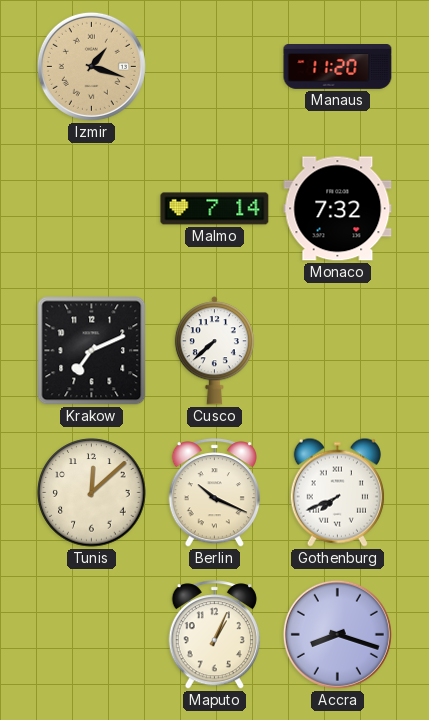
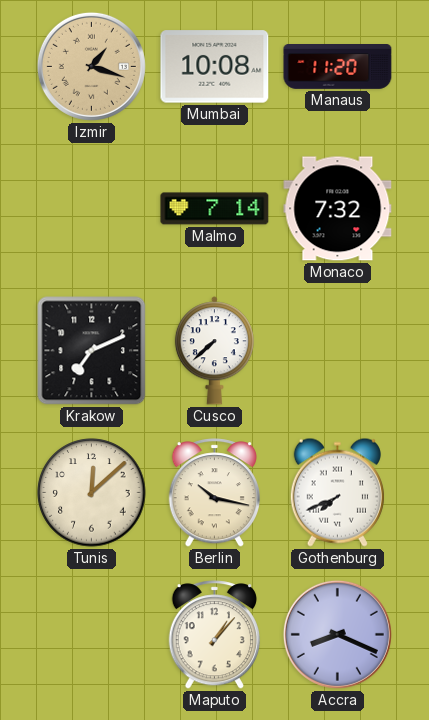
Mumbai: none -> 10:08
Berlin: 10:19 -> 10:17
Maputo: 1:04 -> 1:07
Accra: 8:18 -> 8:19
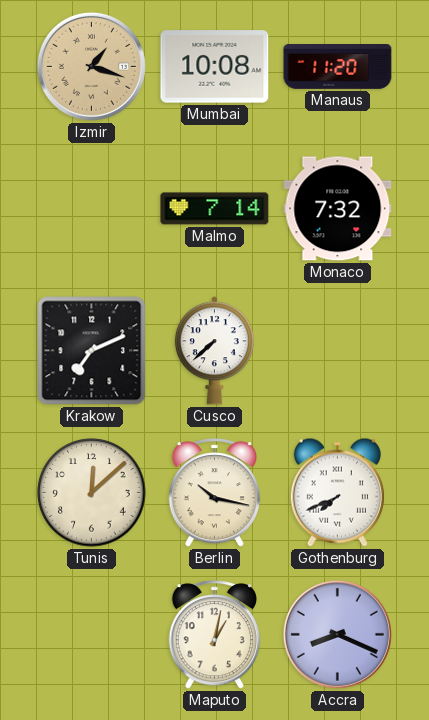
Maputo: 1:07 -> 1:02
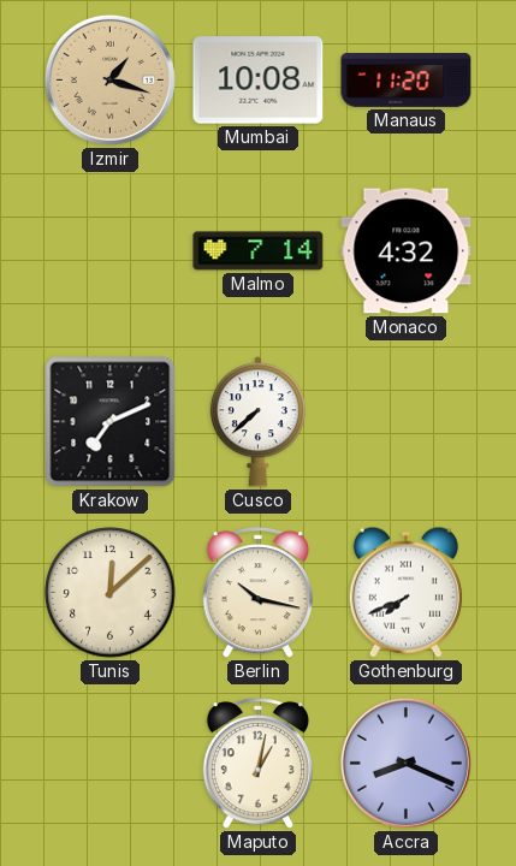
Monaco: 7:32 -> 4:32
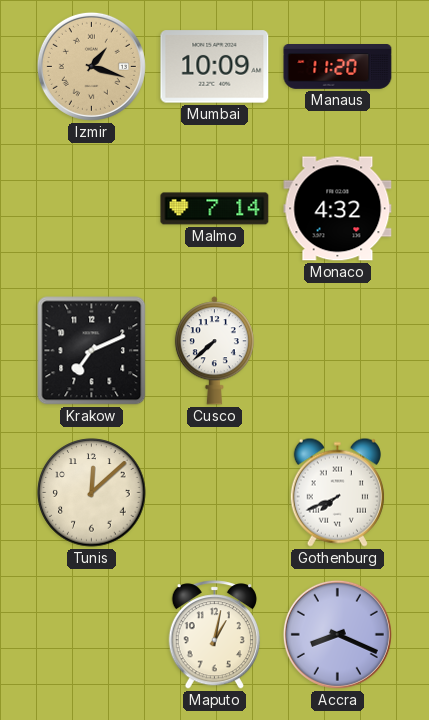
Mumbai: 10:08 -> 10:09
Berlin: 10:17 -> none
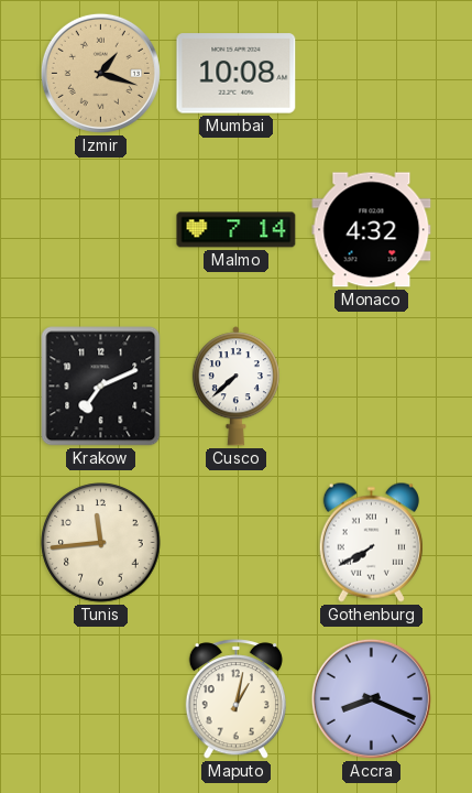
Mumbai: 10:09 -> 10:08
Manaus: 11:20 -> none
Tunis: 12:08 -> 11:44
Gothenburg: 7:41 -> 7:40
